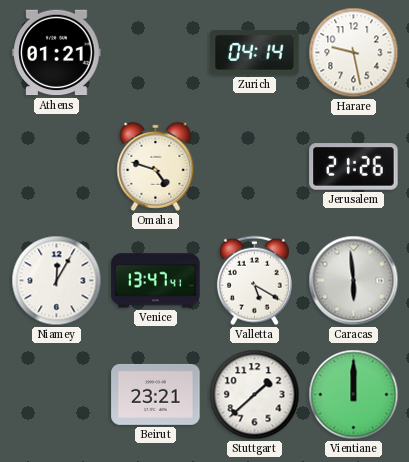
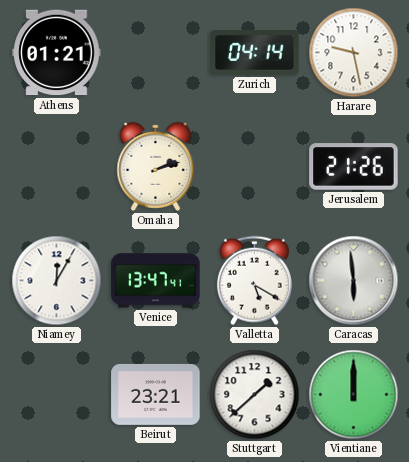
Omaha: 4:48 -> 2:12
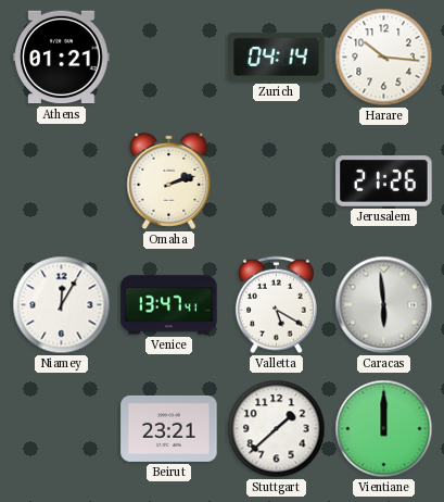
Harare: 9:28 -> 10:16
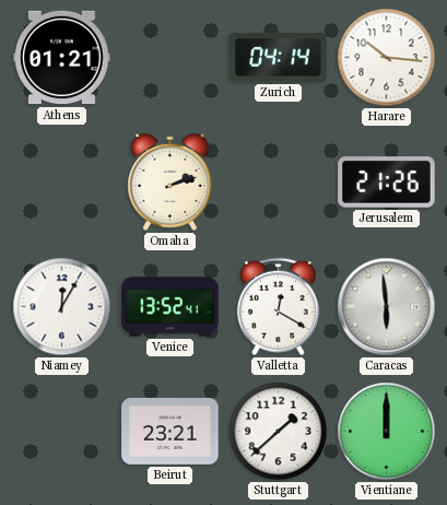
Venice: 13:47 -> 13:52
Valletta: 5:20 -> 12:20
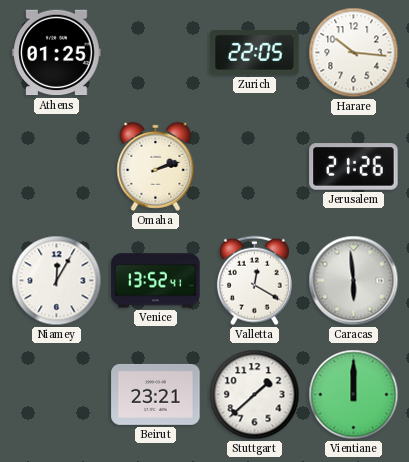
Athens: 01:21 -> 01:25
Zurich: 04:14 -> 22:05
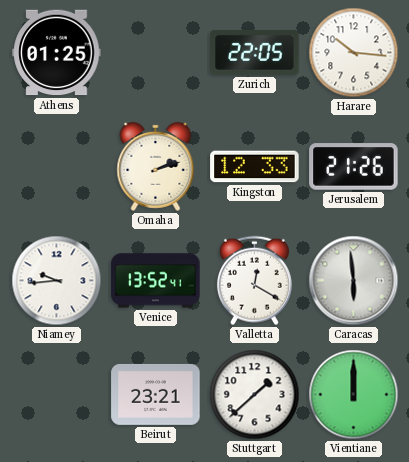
Kingston: none -> 12:33
Niamey: 12:05 -> 9:44
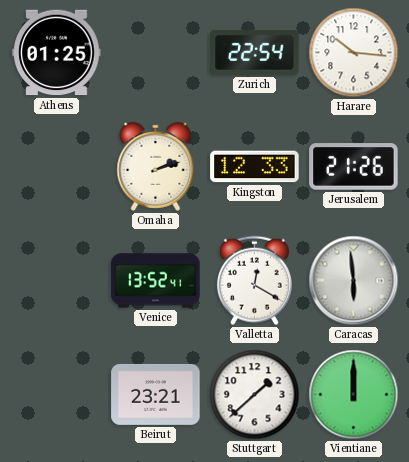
Zurich: 22:05 -> 22:54
Niamey: 9:44 -> none
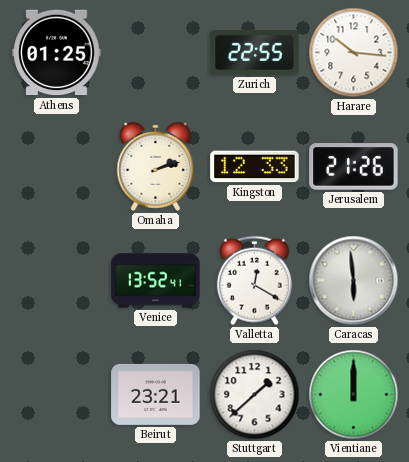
Zurich: 22:54 -> 22:55
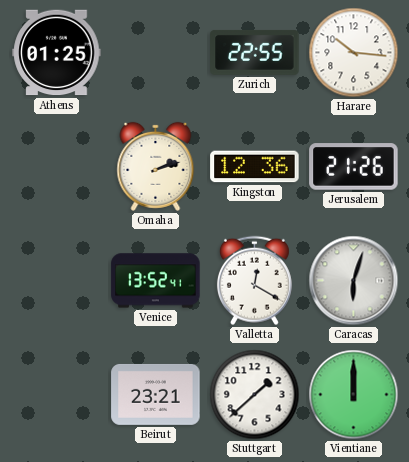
Kingston: 12:33 -> 12:36
Caracas: 5:59 -> 6:03
